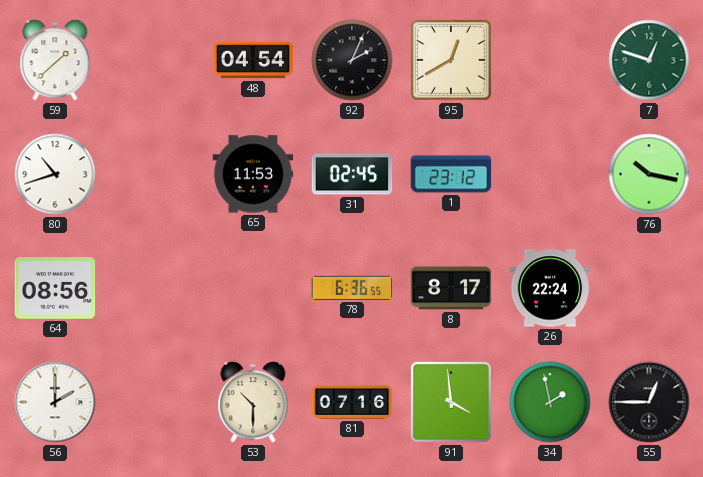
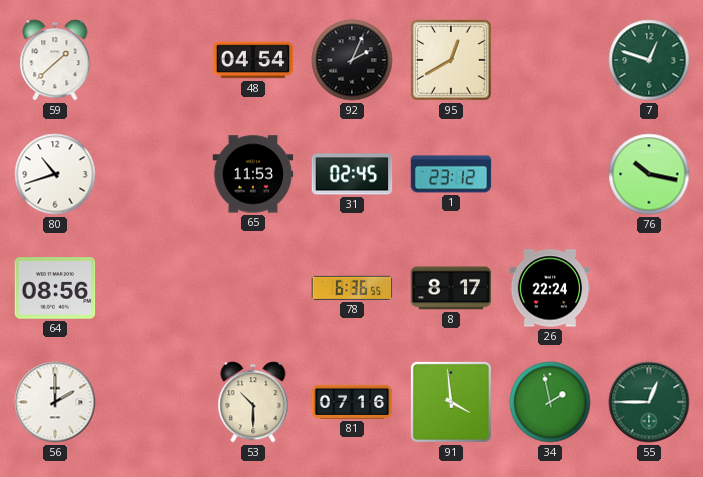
55 dial: black -> green
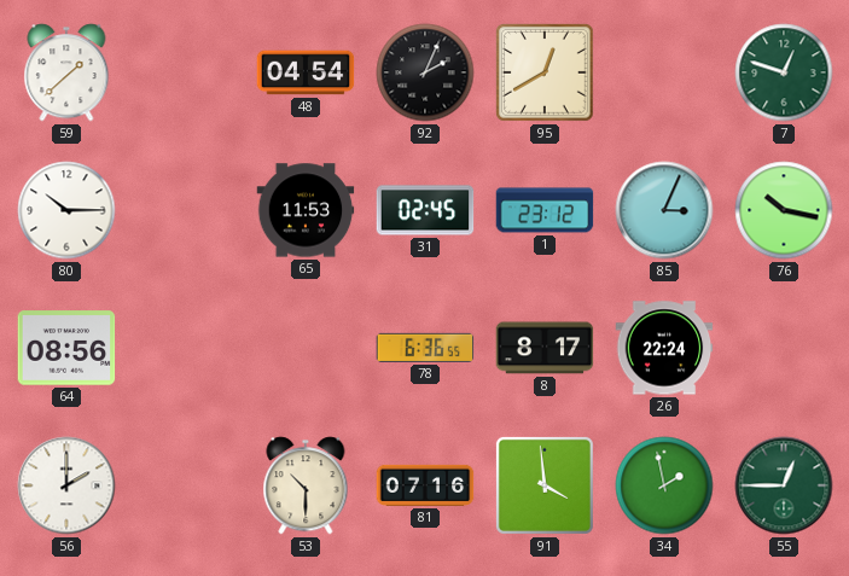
80: 10:42 -> 10:15
85: none -> 3:04
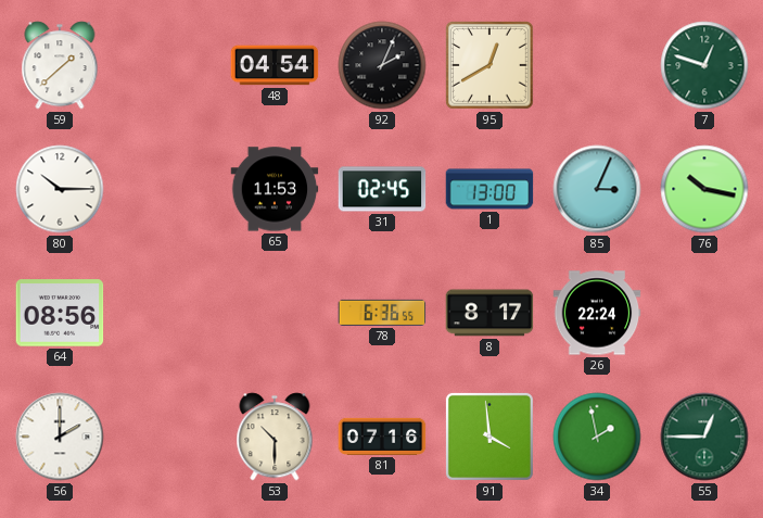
1: 23:12 -> 13:00
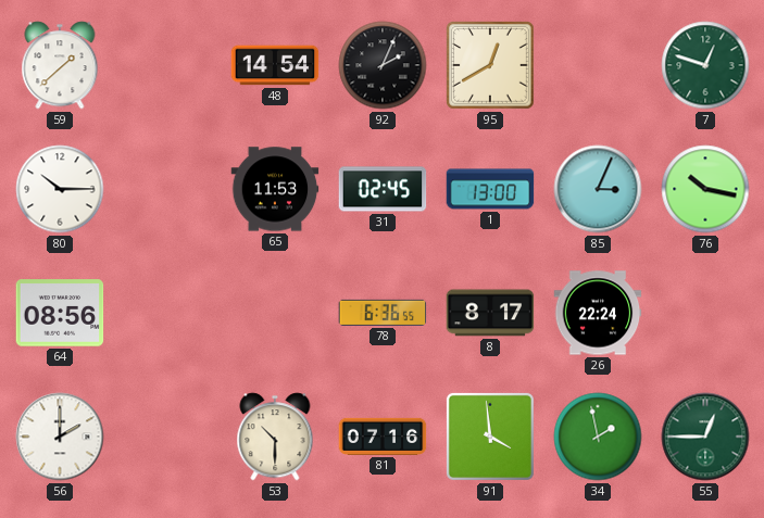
48: 04:54 -> 14:54
